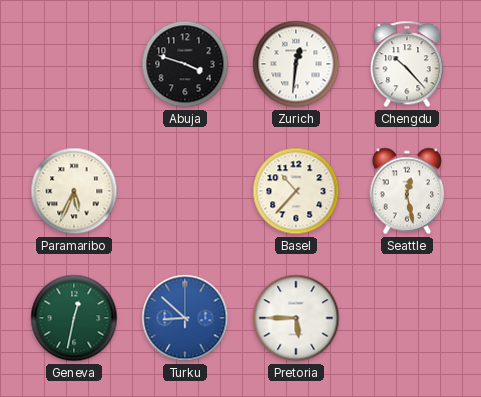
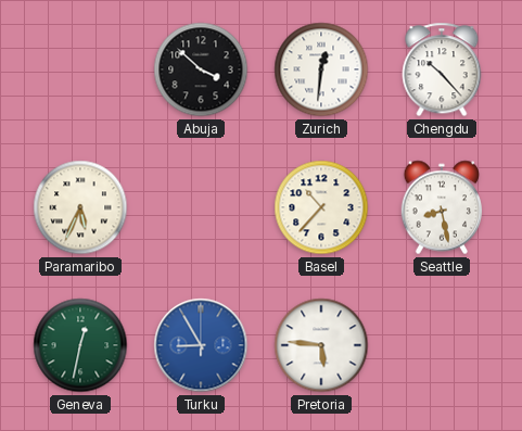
Abuja: 3:48 -> 3:52
Seattle: 12:28 -> 8:28
Turku: 8:52 -> 8:55
Pretoria: 5:45 -> 5:46
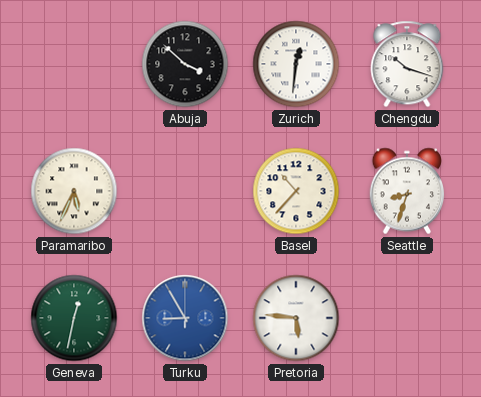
Chengdu: 10:23 -> 10:18
Seattle: 8:28 -> 8:33
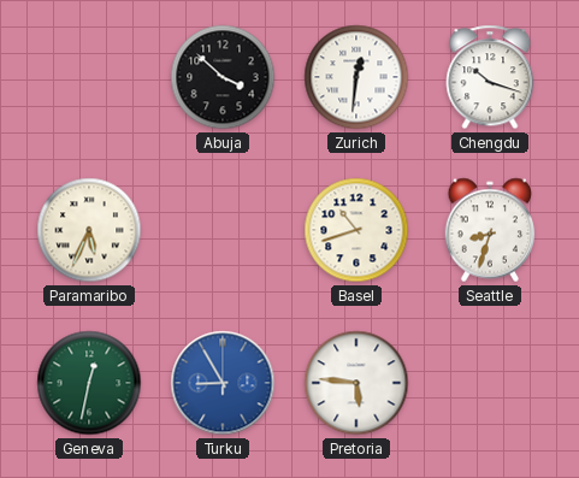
Basel: 10:37 -> 10:42
